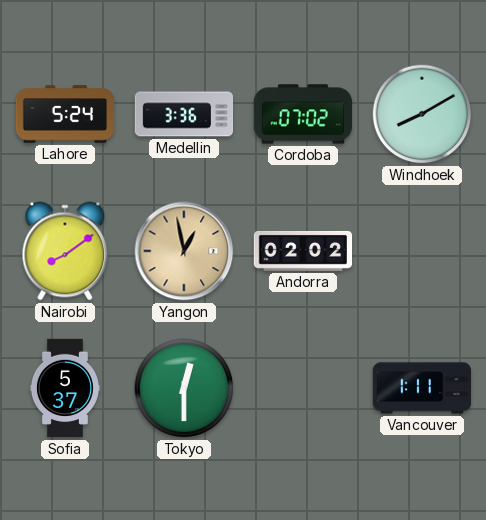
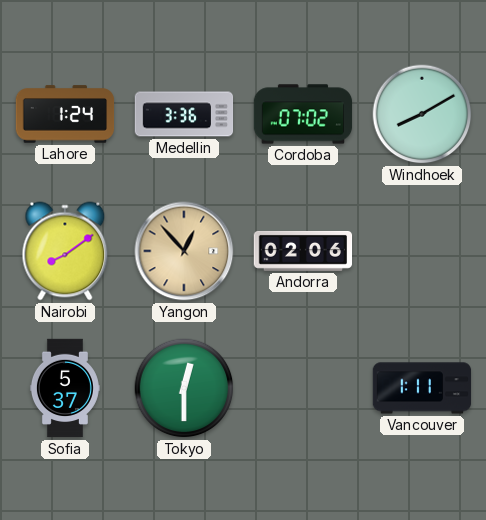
Lahore: 5:24 -> 1:24
Yangon: 12:58 -> 12:53
Andorra: 02:02 -> 02:06
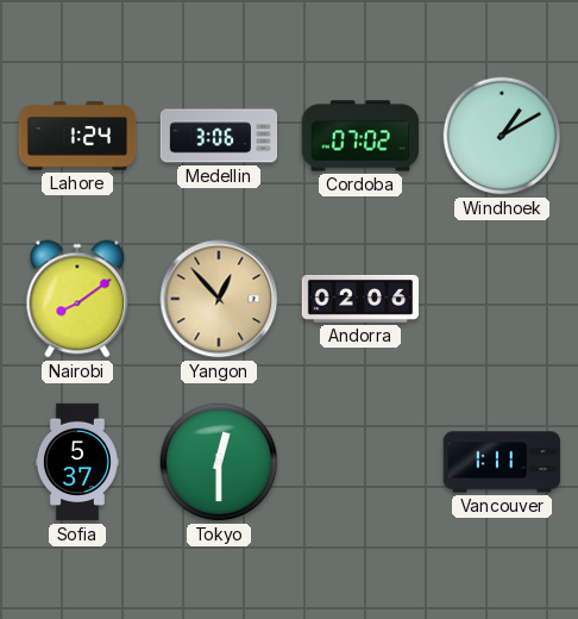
Medellin: 3:36 -> 3:06
Windhoek: 8:10 -> 1:10
